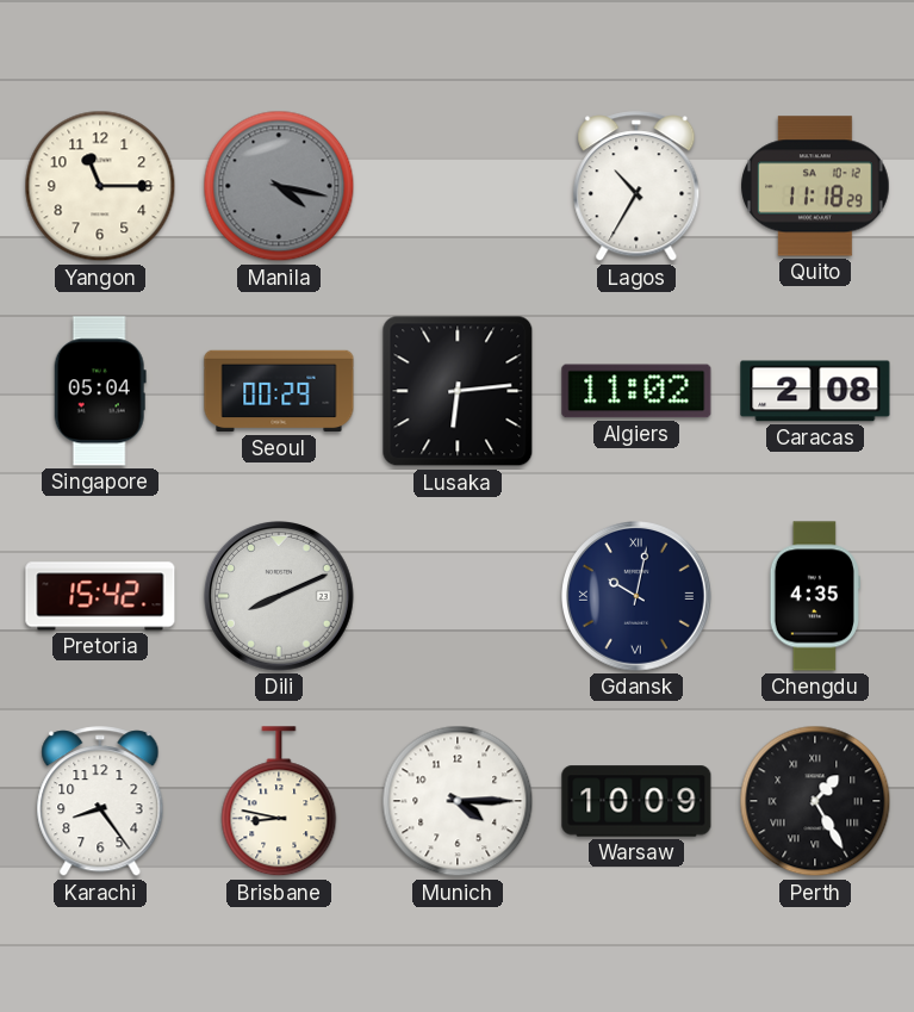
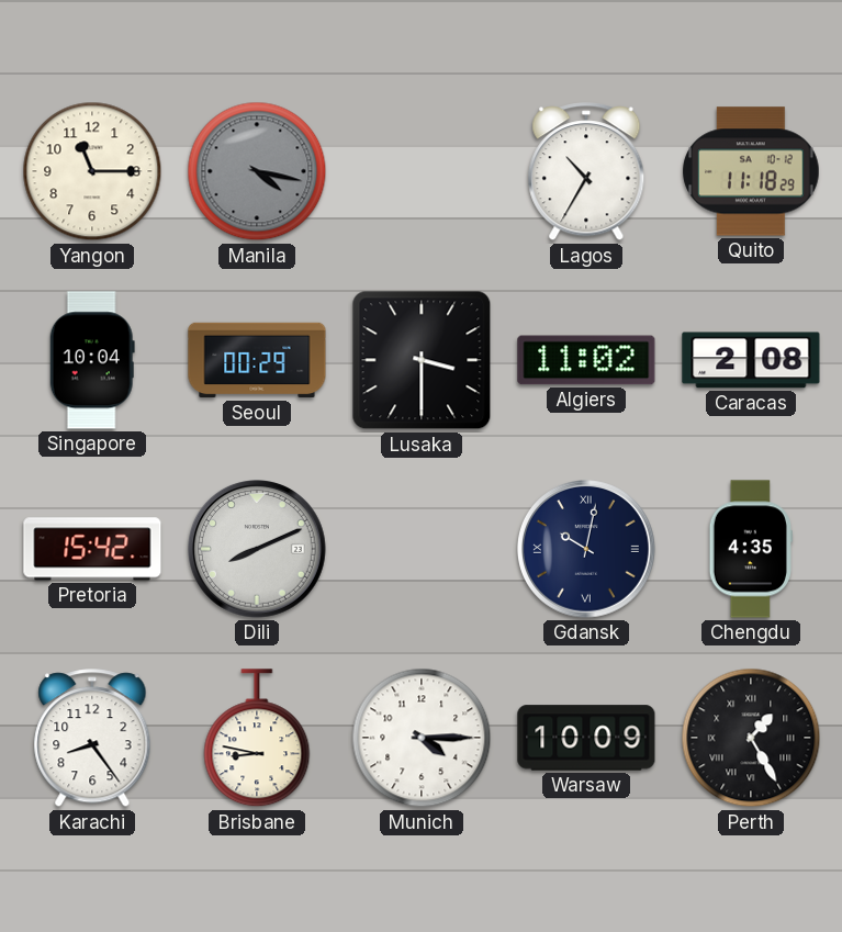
Singapore: 05:04 -> 10:04
Lusaka: 6:14 -> 3:30
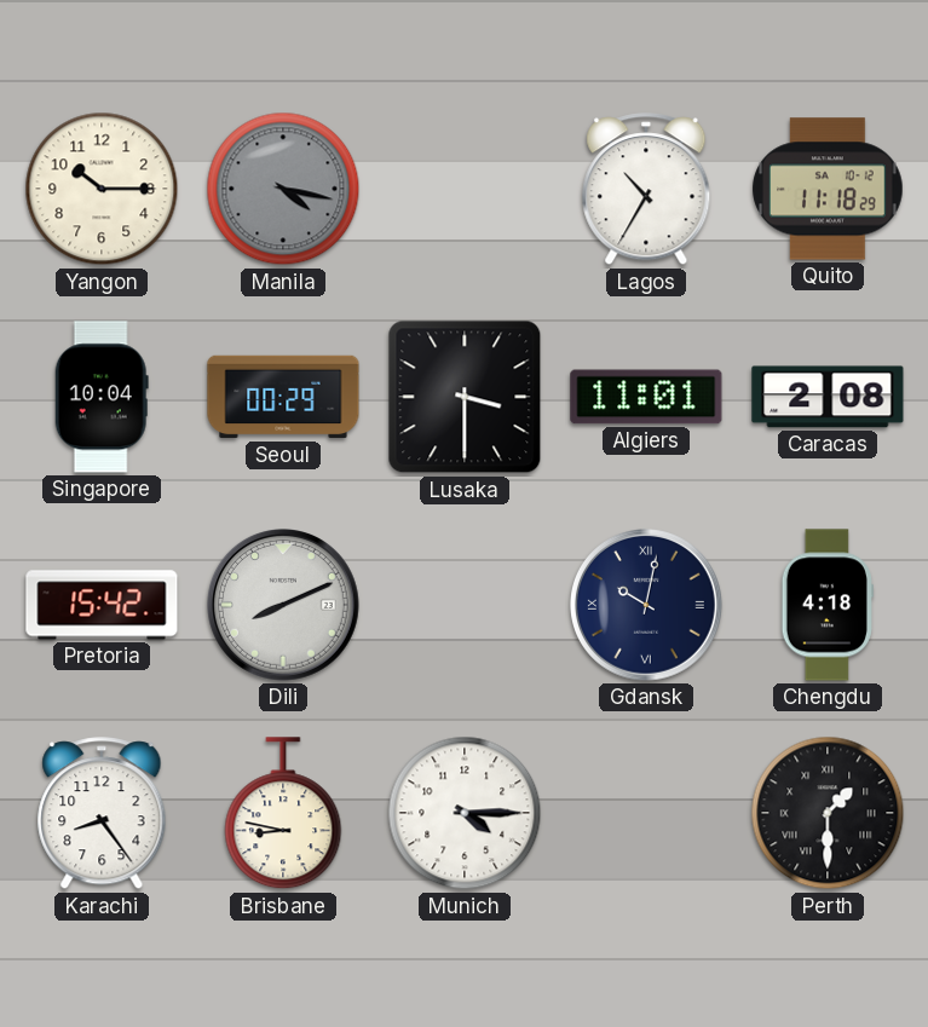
Yangon: 11:15 -> 10:15
Algiers: 11:02 -> 11:01
Chengdu: 4:35 -> 4:18
Warsaw: 10:09 -> none
Perth: 1:25 -> 1:30
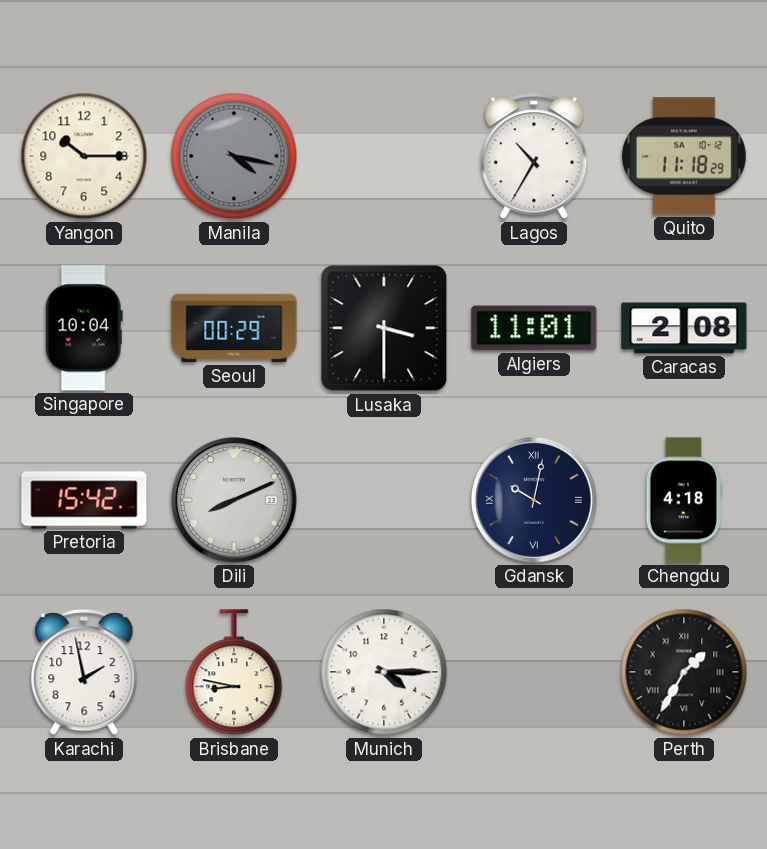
Karachi: 8:24 -> 1:58
Perth: 1:30 -> 1:35
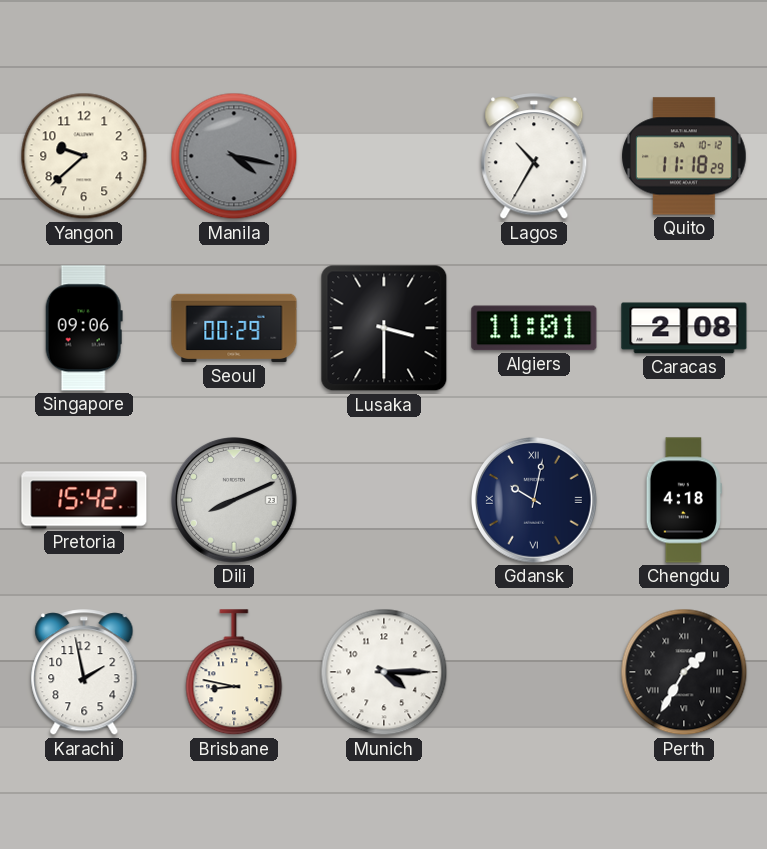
Yangon: 10:15 -> 9:38
Singapore: 10:04 -> 09:06
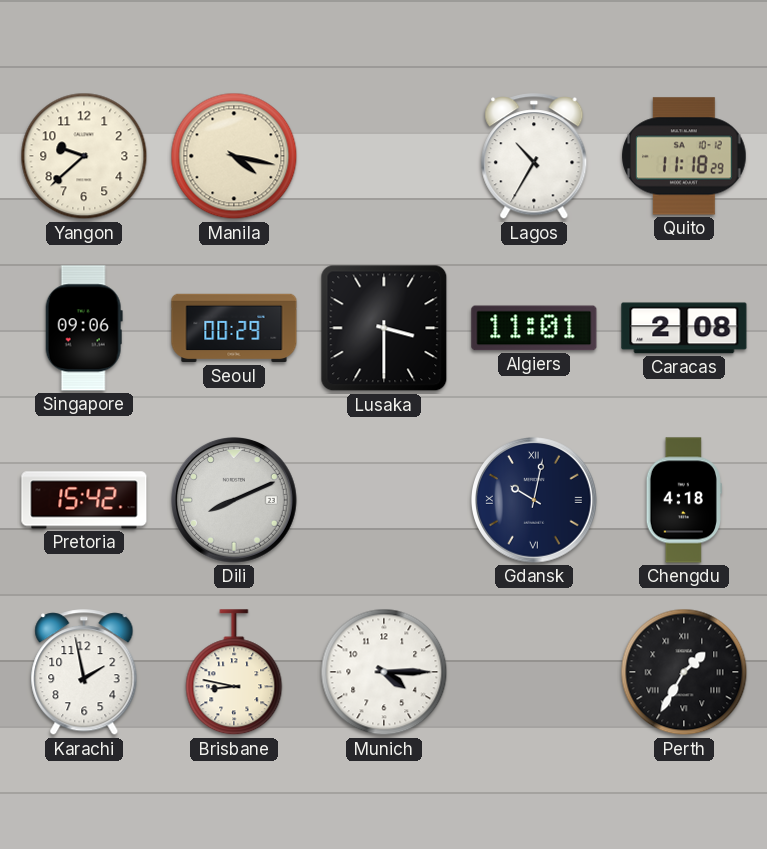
Manila dial: grey -> cream
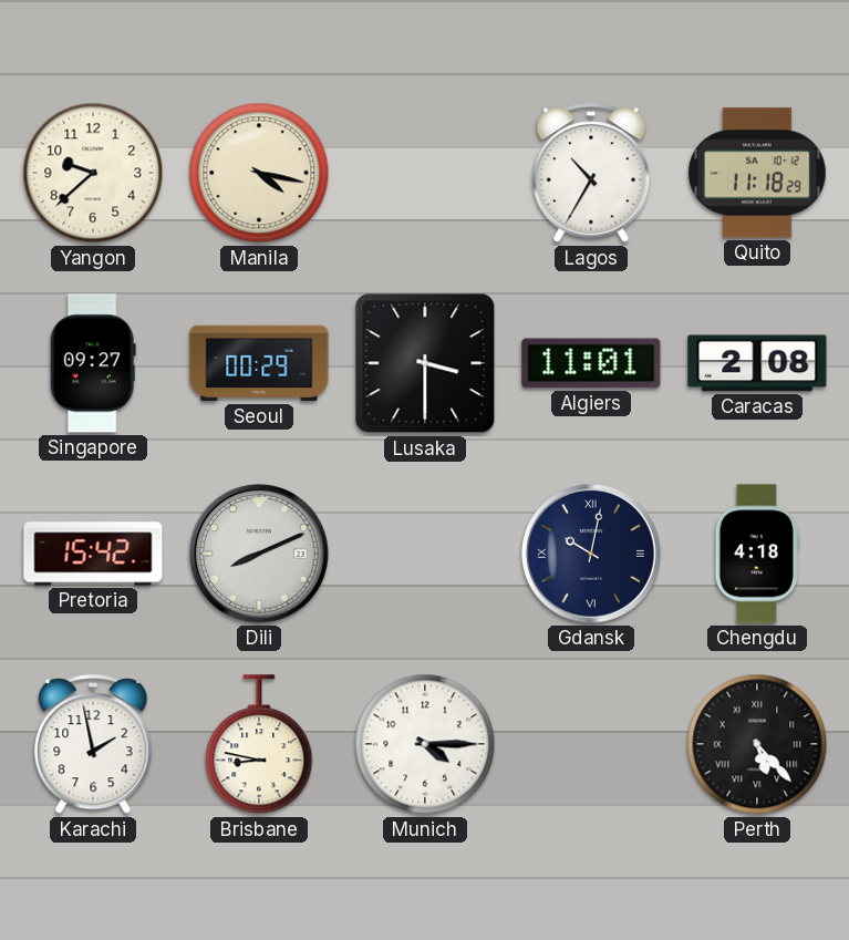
Singapore: 09:06 -> 09:27
Perth: 1:35 -> 5:23
